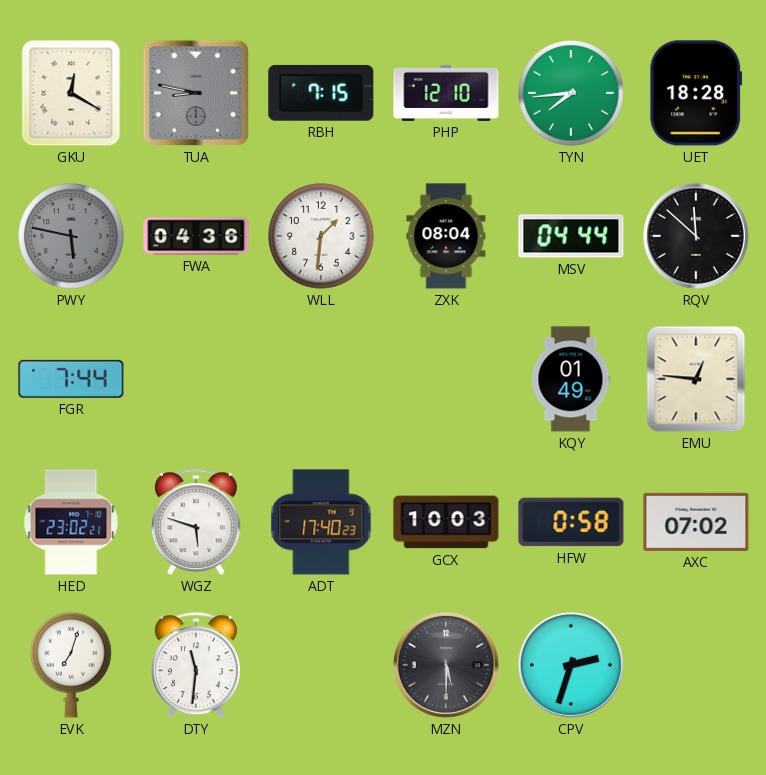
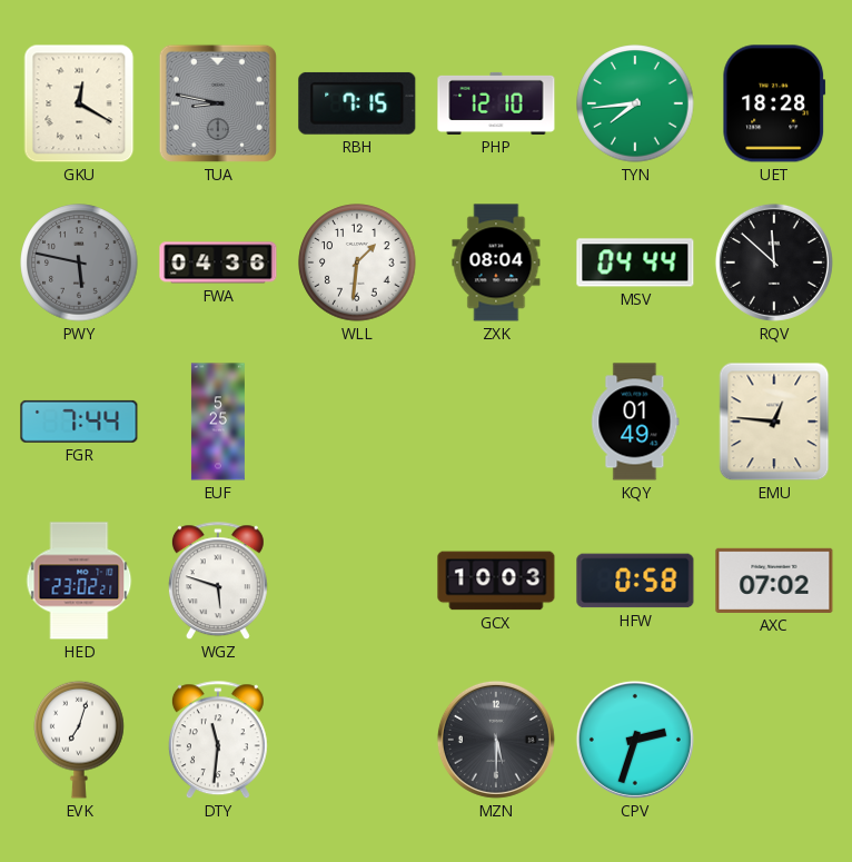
EUF: none -> 5:25
ADT: 17:40 -> none
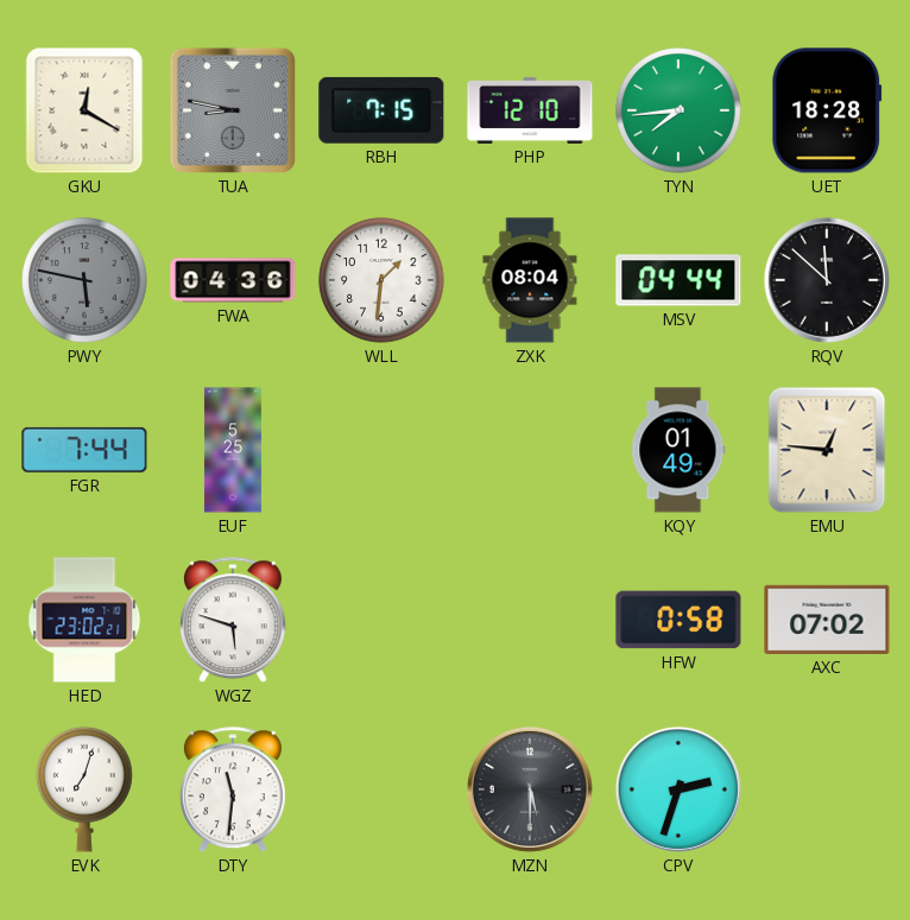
GCX: 10:03 -> none
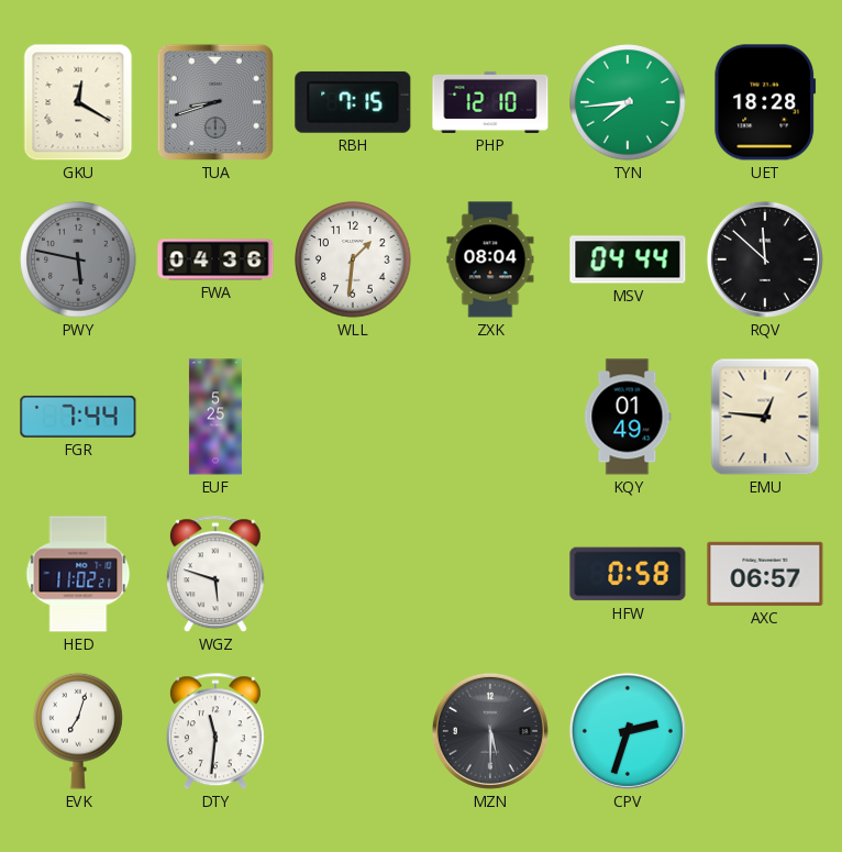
TUA: 8:47 -> 8:42
HED: 23:02 -> 11:02
AXC: 07:02 -> 06:57
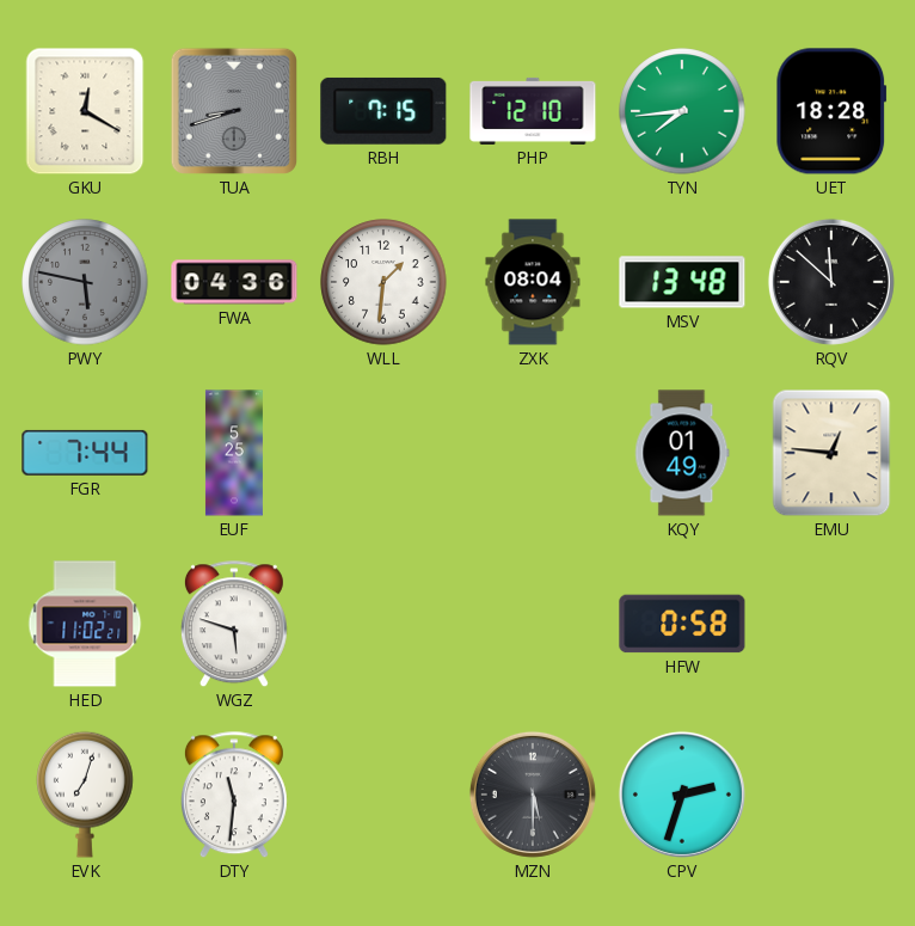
MSV: 04:44 -> 13:48
AXC: 06:57 -> none
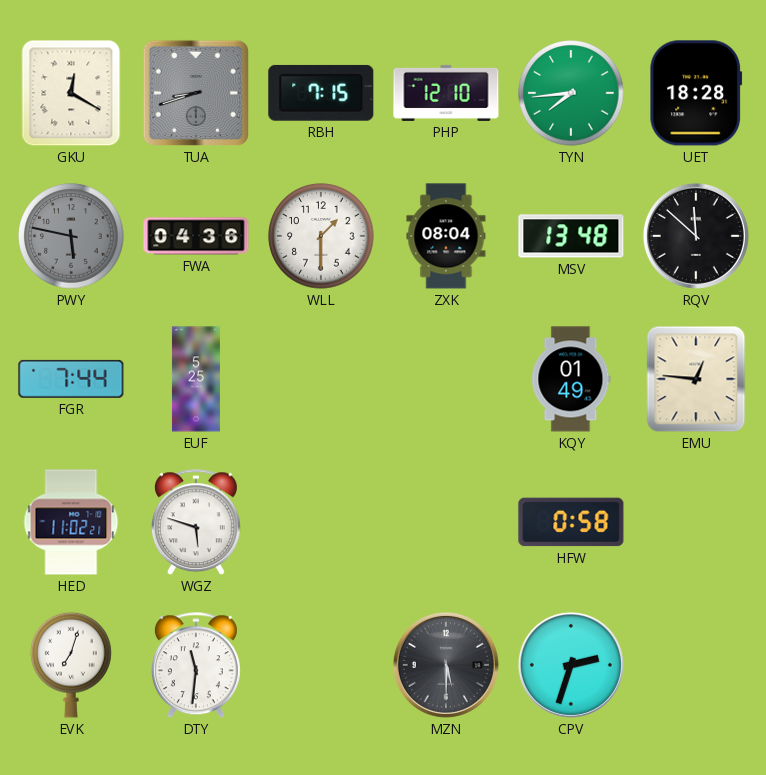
WLL: 1:31 -> 1:30
